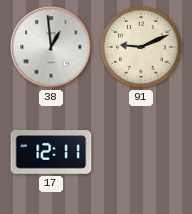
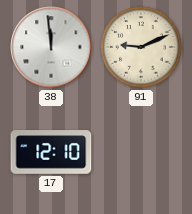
38: 12:59 -> 11:59
17: 12:11 -> 12:10
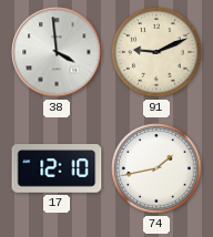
38: 11:59 -> 3:59
74: none -> 1:43
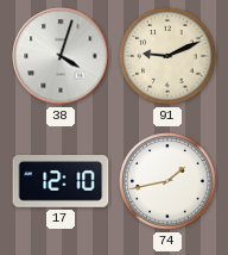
38: 3:59 -> 4:03
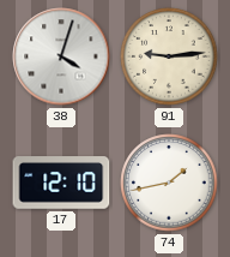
91: 9:11 -> 9:14
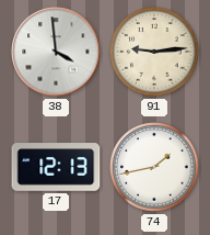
38: 4:03 -> 3:59
17: 12:10 -> 12:13
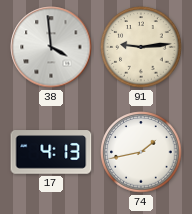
17: 12:13 -> 4:13
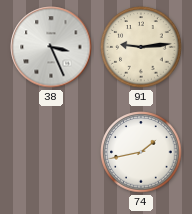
38: 3:59 -> 3:26
17: 4:13 -> none
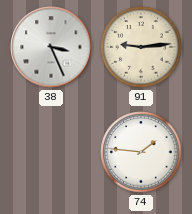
74: 1:43 -> 1:46
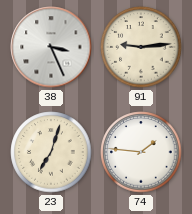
23: none -> 7:03
